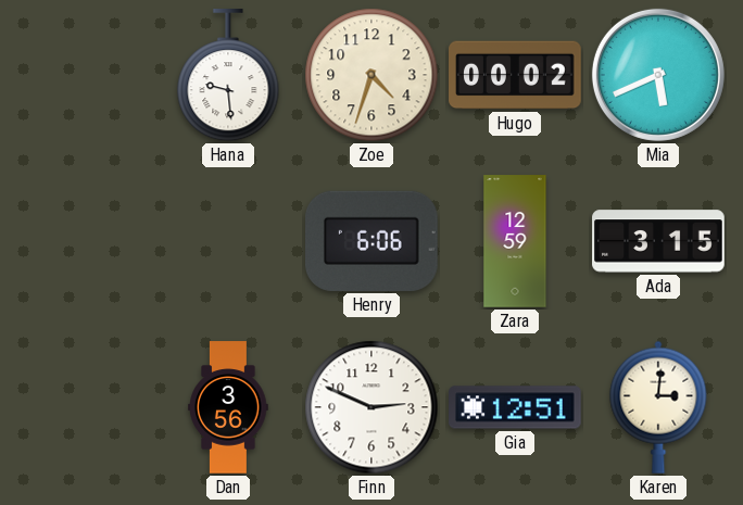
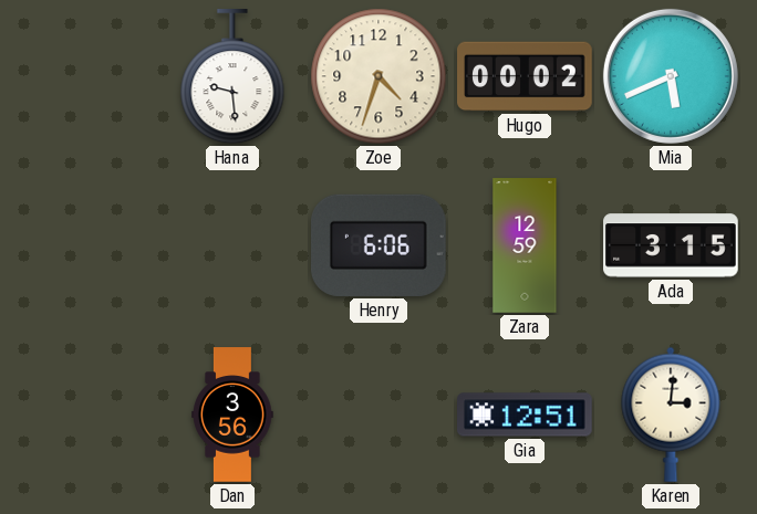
Finn: 2:49 -> none
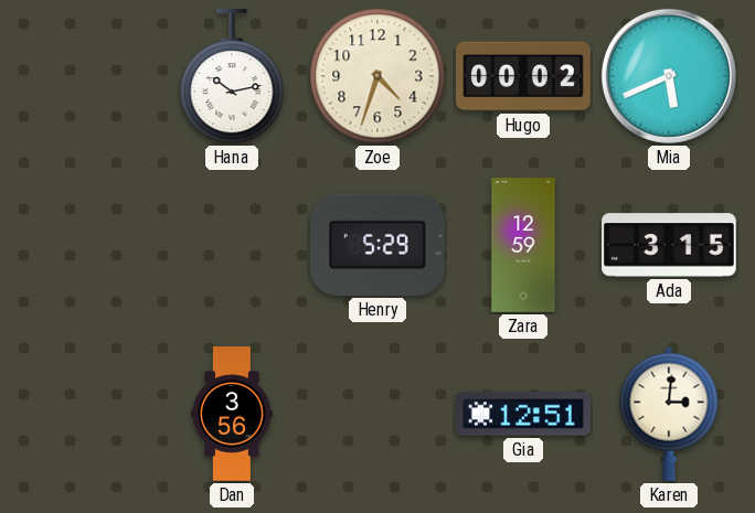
Hana: 9:29 -> 10:13
Henry: 6:06 -> 5:29
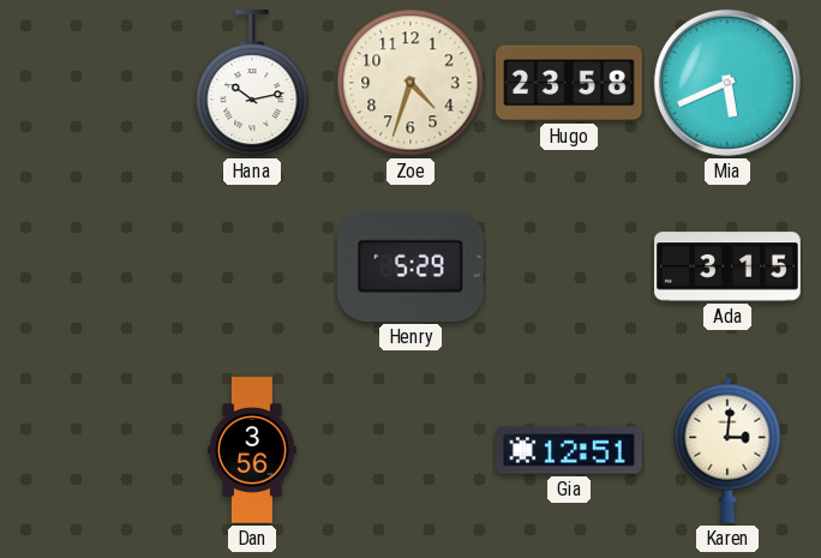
Hugo: 00:02 -> 23:58
Zara: 12:59 -> none
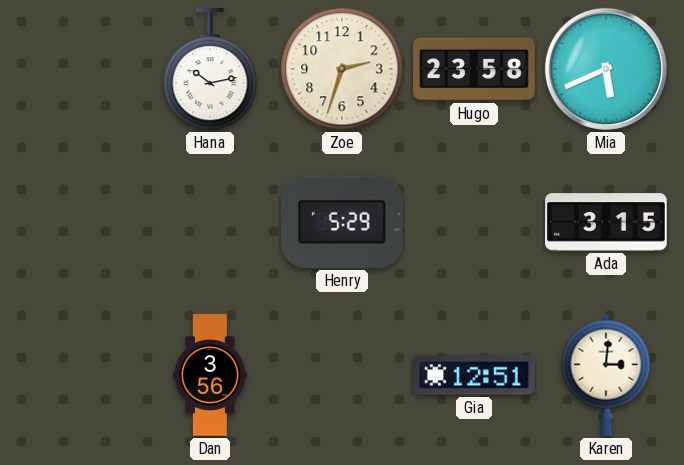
Zoe: 4:33 -> 2:33
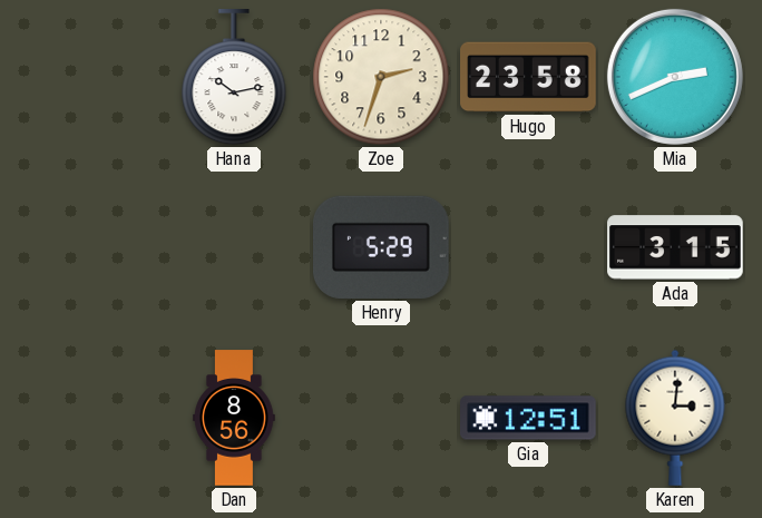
Mia: 5:41 -> 2:41
Dan: 3:56 -> 8:56
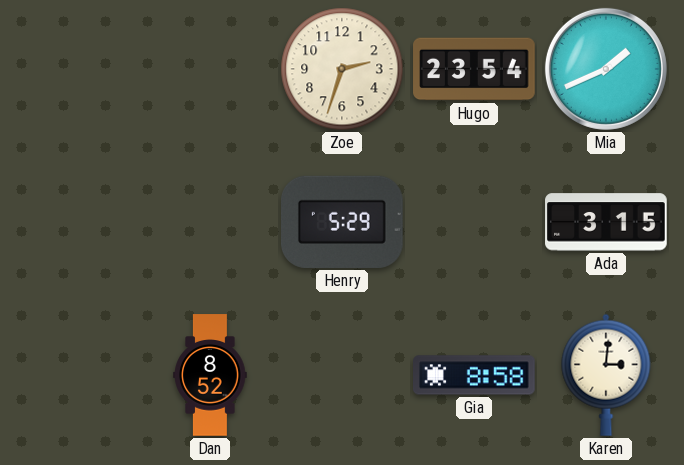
Hana: 10:13 -> none
Hugo: 23:58 -> 23:54
Mia: 2:41 -> 1:41
Dan: 8:56 -> 8:52
Gia: 12:51 -> 8:58
